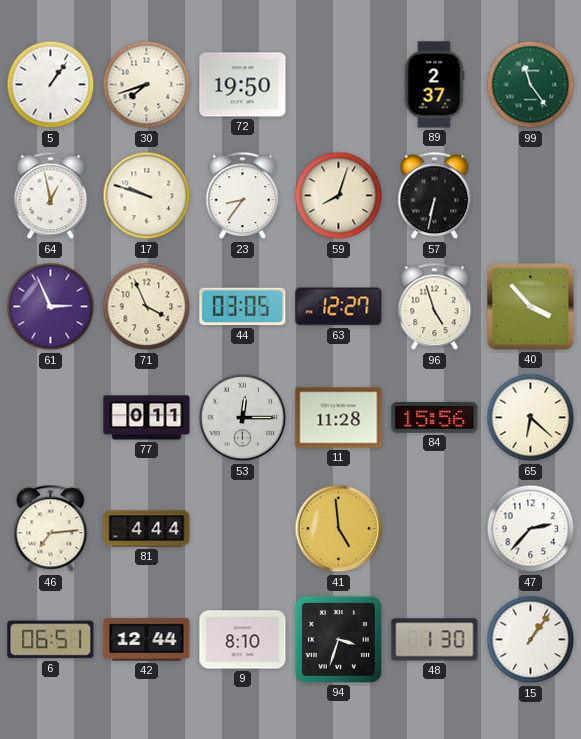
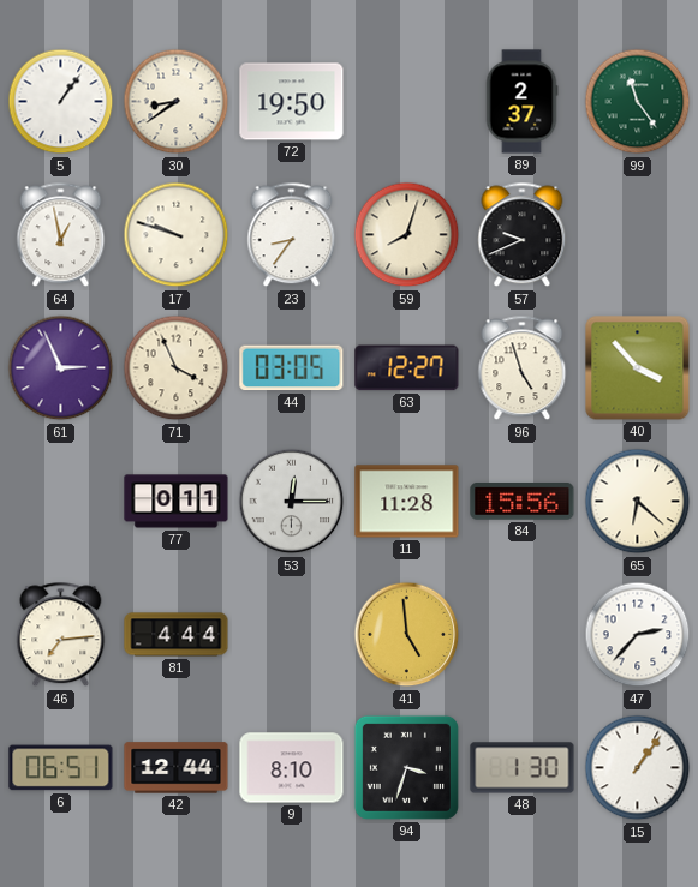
30: 7:42 -> 8:39
57: 6:32 -> 9:41
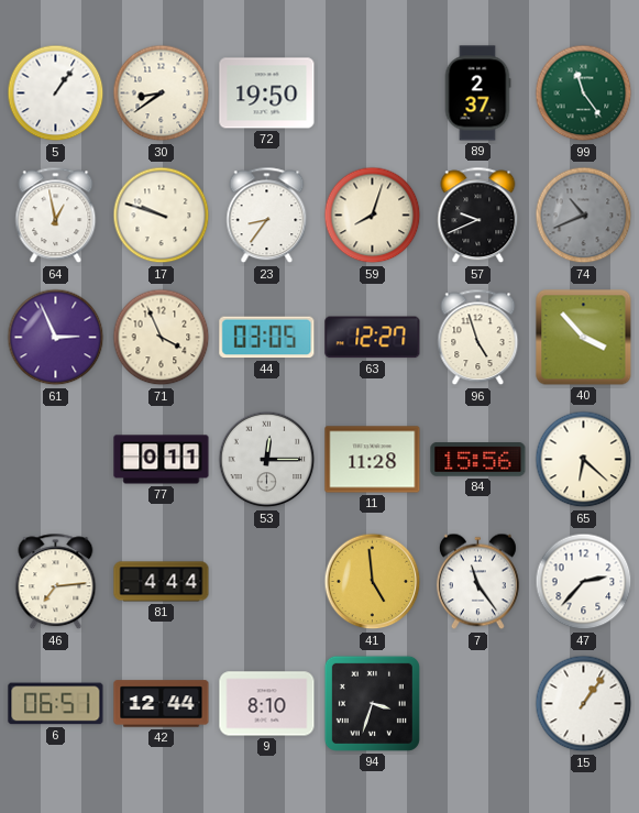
74: none -> 10:41
7: none -> 11:24
48: 1:30 -> none
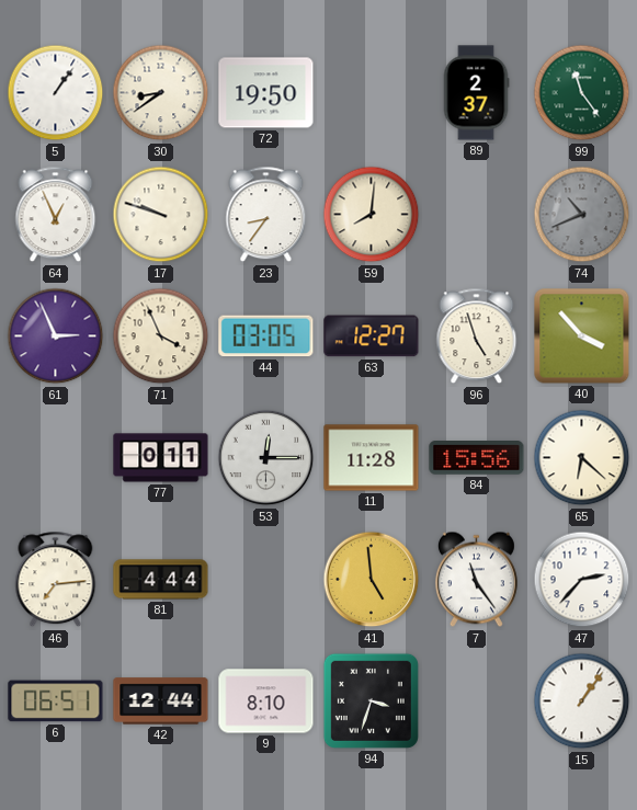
64: 12:58 -> 12:56
59: 8:03 -> 8:01
57: 9:41 -> none
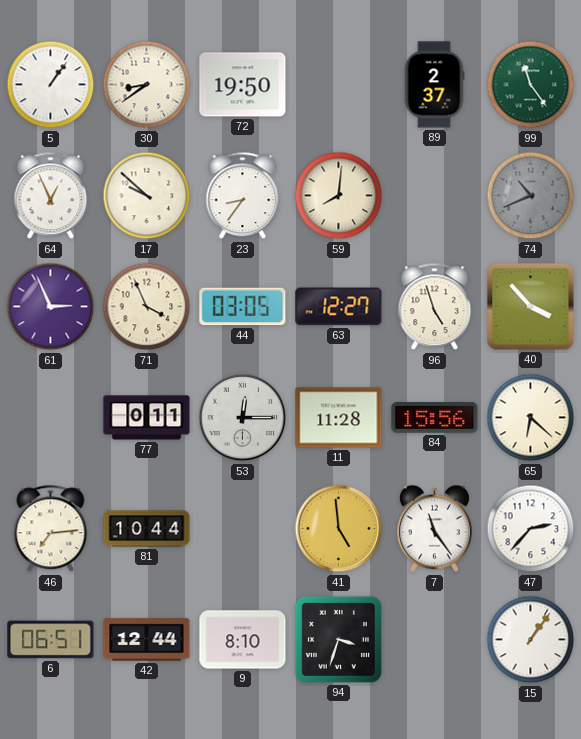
17: 9:48 -> 9:52
81: 4:44 -> 10:44
